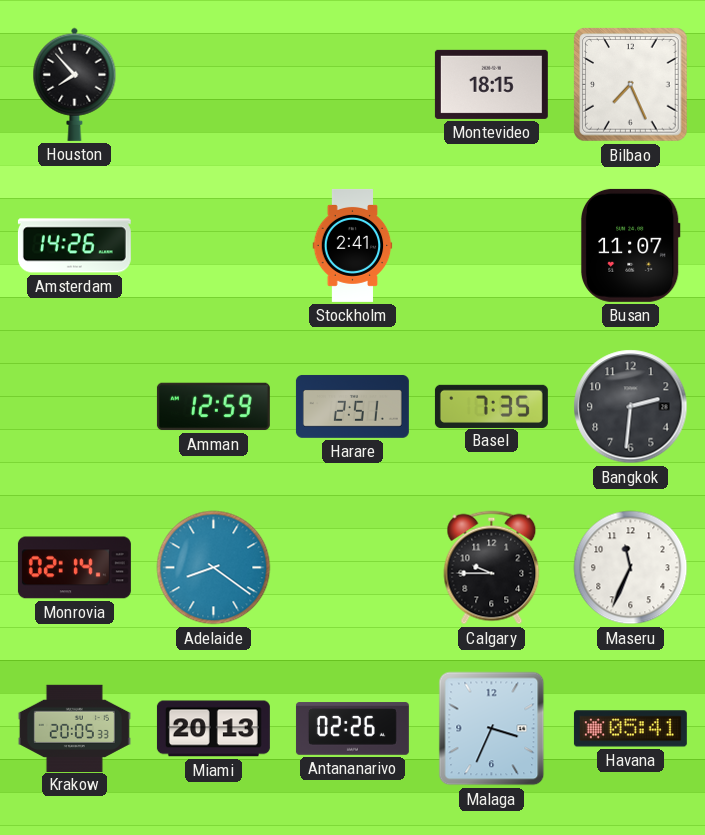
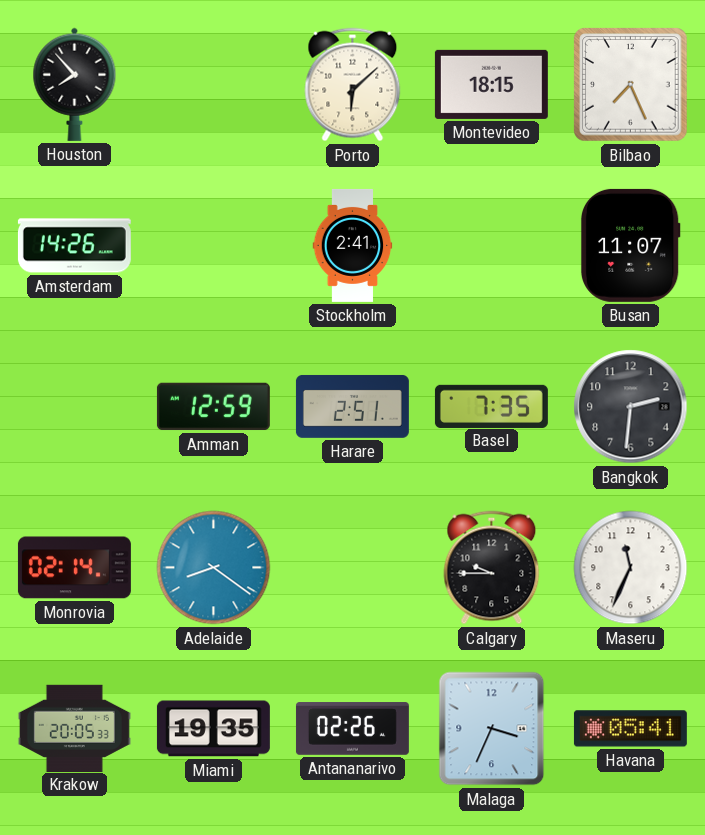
Porto: none -> 6:08
Miami: 20:13 -> 19:35
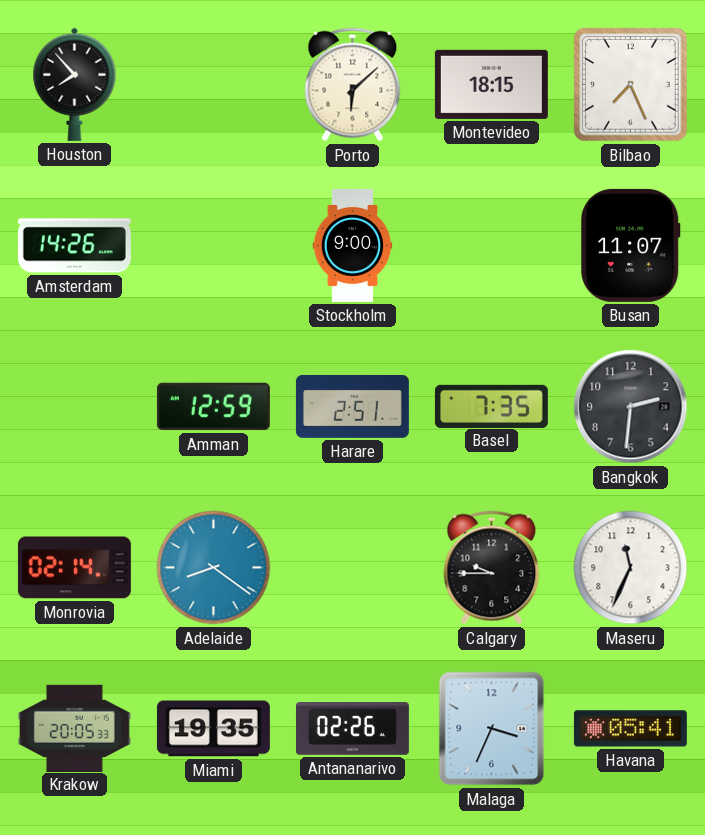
Stockholm: 2:41 -> 9:00
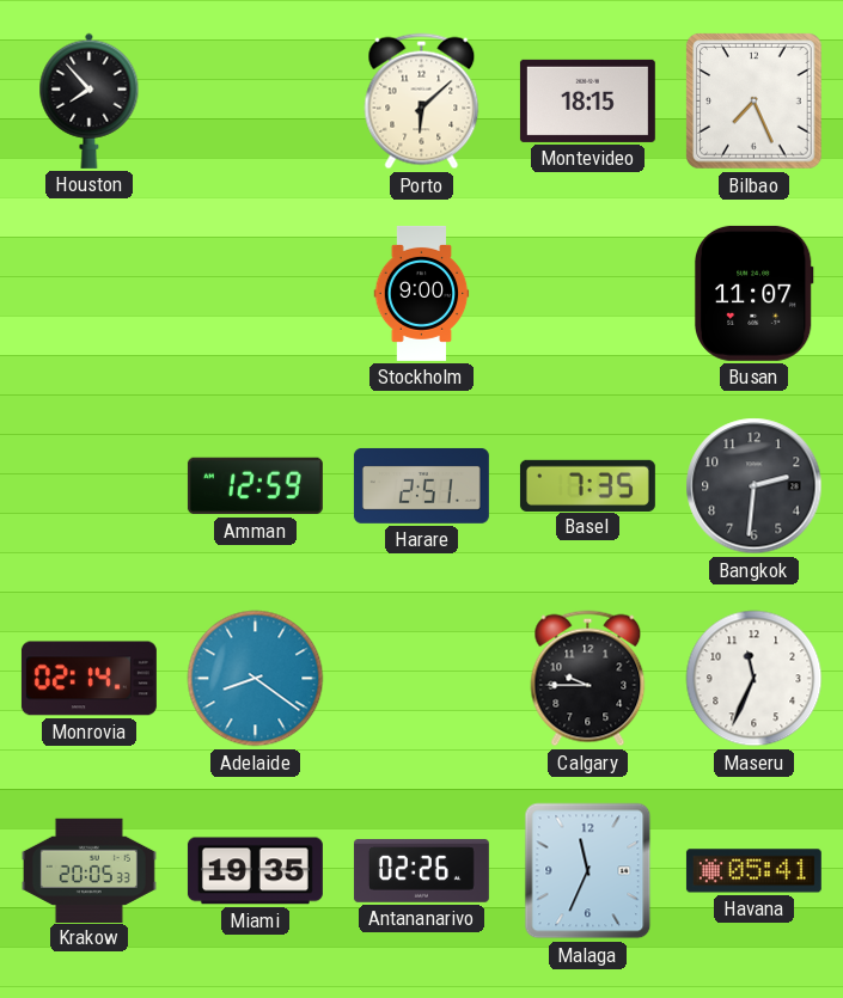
Amsterdam: 14:26 -> none
Malaga: 3:34 -> 11:34
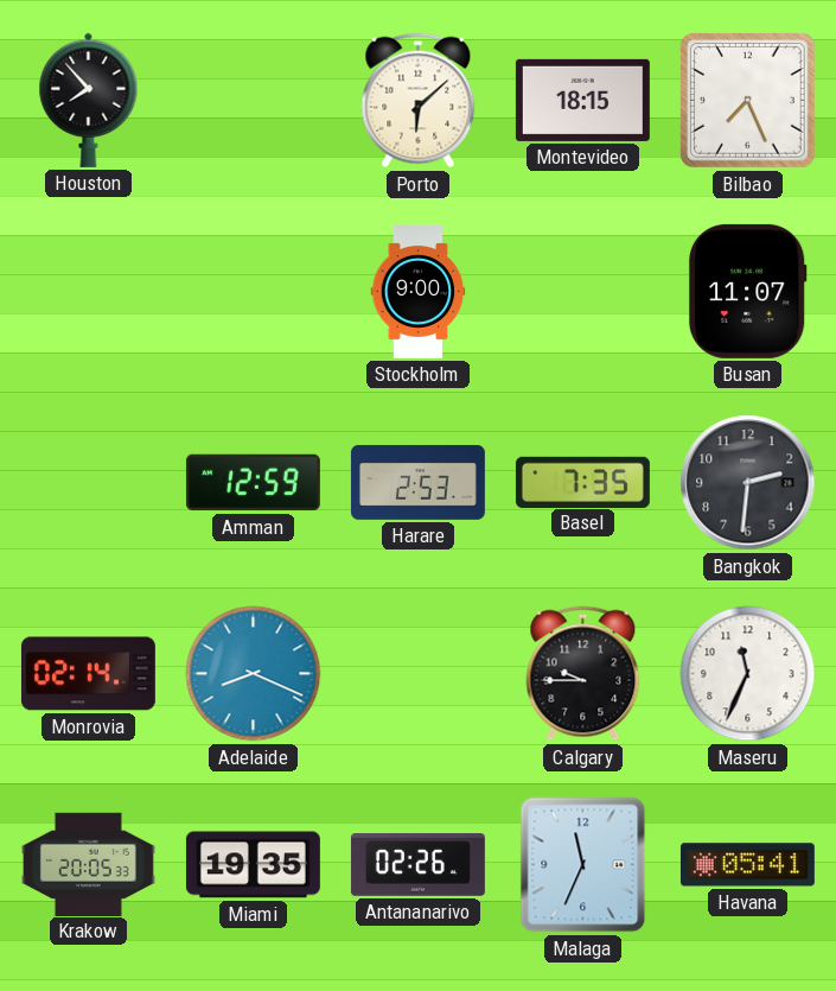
Harare: 2:51 -> 2:53
Adelaide: 8:21 -> 8:19
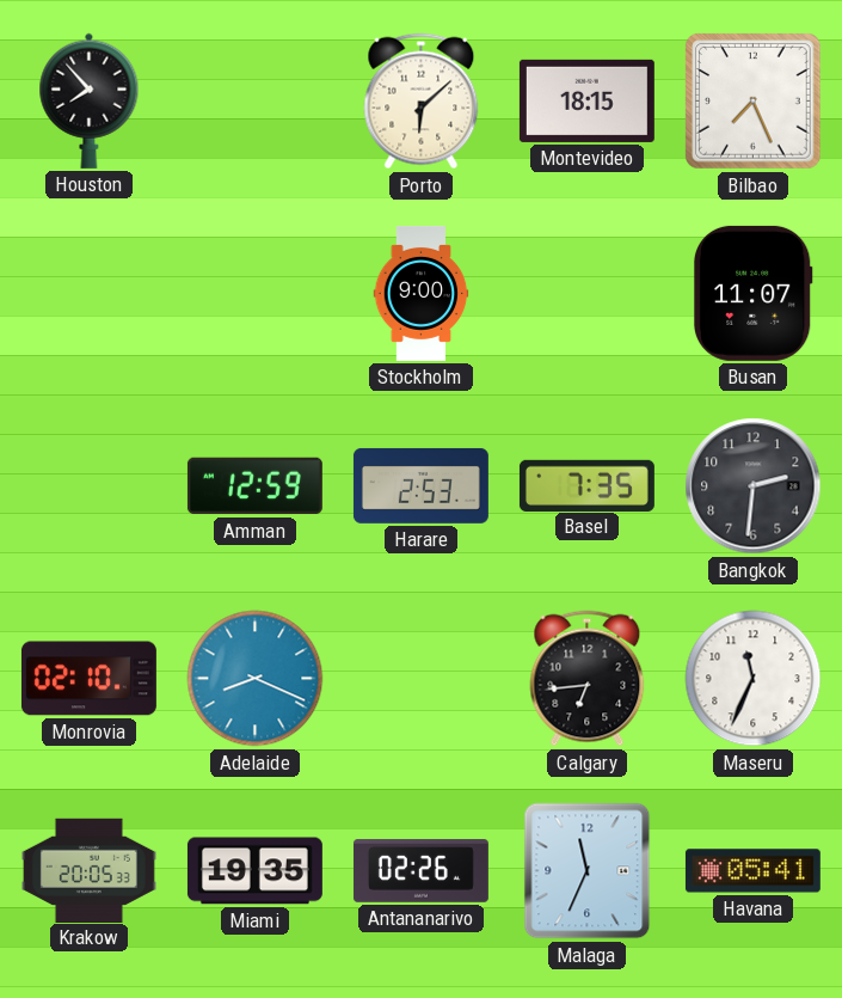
Monrovia: 02:14 -> 02:10
Calgary: 9:45 -> 6:44
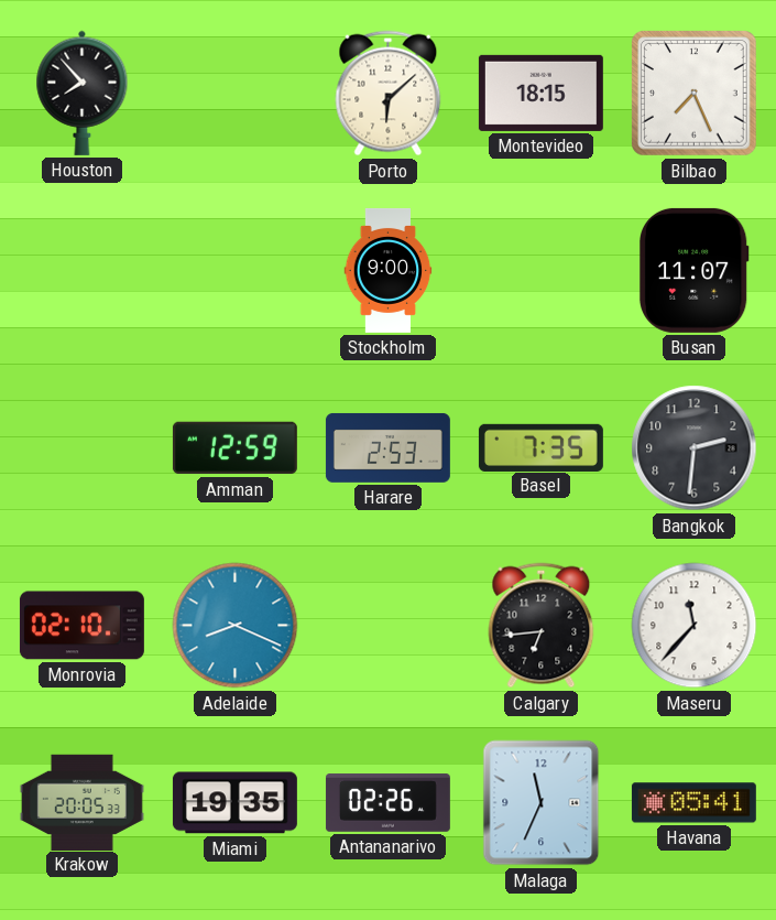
Maseru: 11:34 -> 11:37
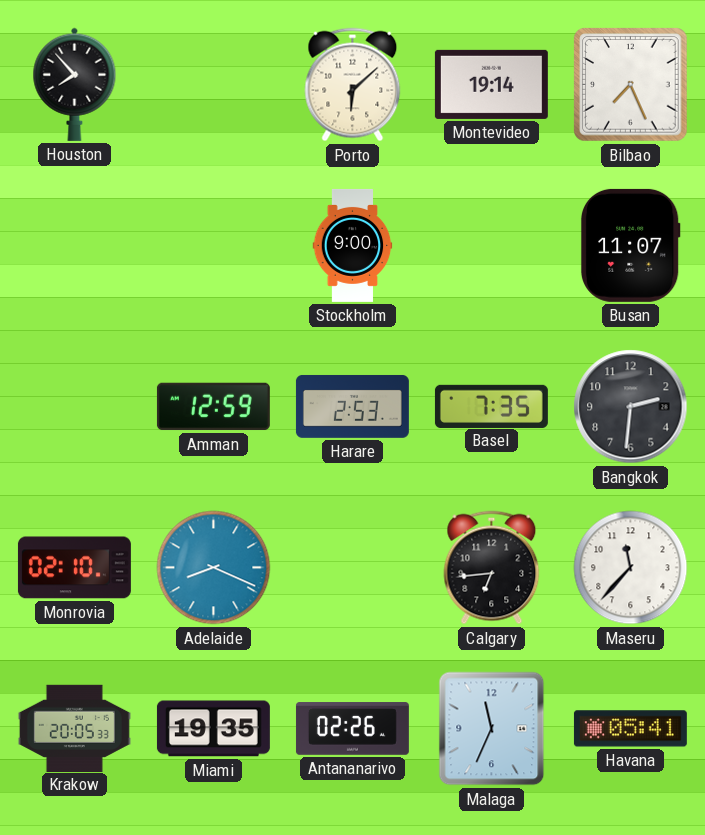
Montevideo: 18:15 -> 19:14
